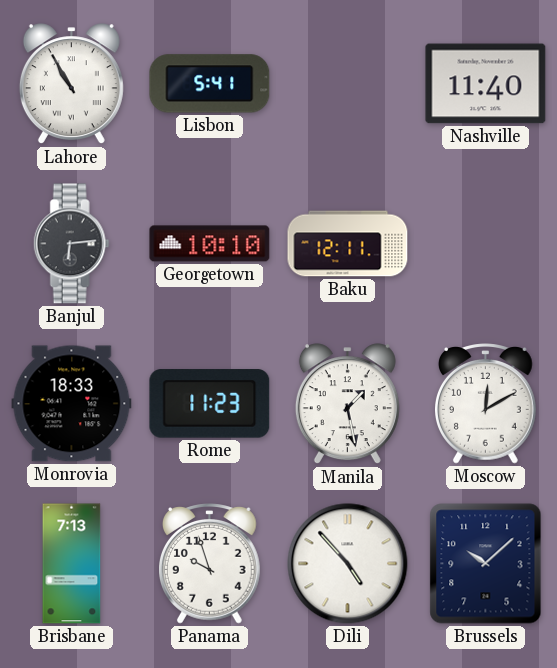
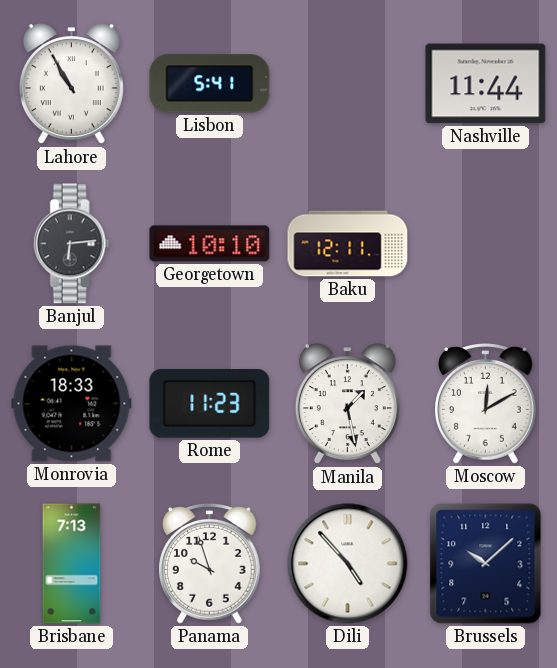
Nashville: 11:40 -> 11:44
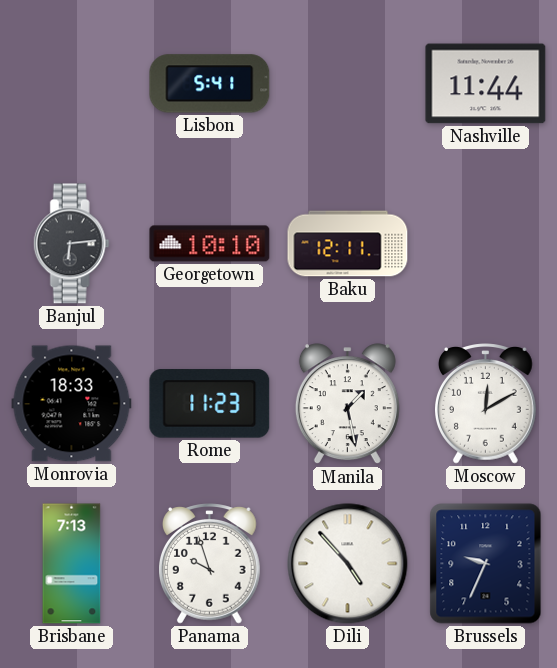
Lahore: 10:55 -> none
Brussels: 10:08 -> 9:34
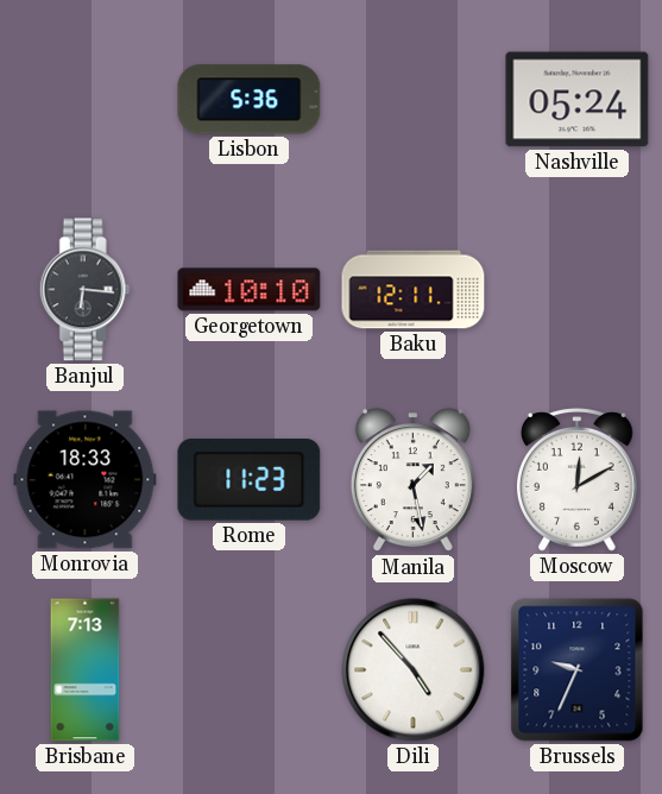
Lisbon: 5:41 -> 5:36
Nashville: 11:44 -> 05:24
Banjul: 6:14 -> 6:16
Panama: 9:57 -> none
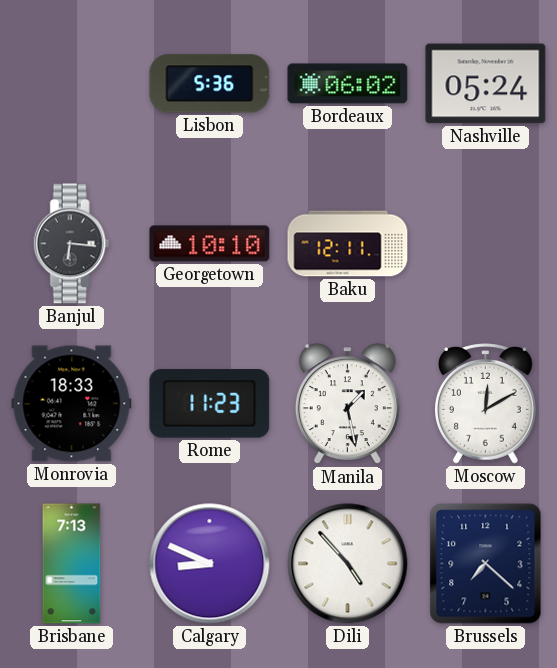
Bordeaux: none -> 06:02
Calgary: none -> 8:49
Brussels: 9:34 -> 7:22
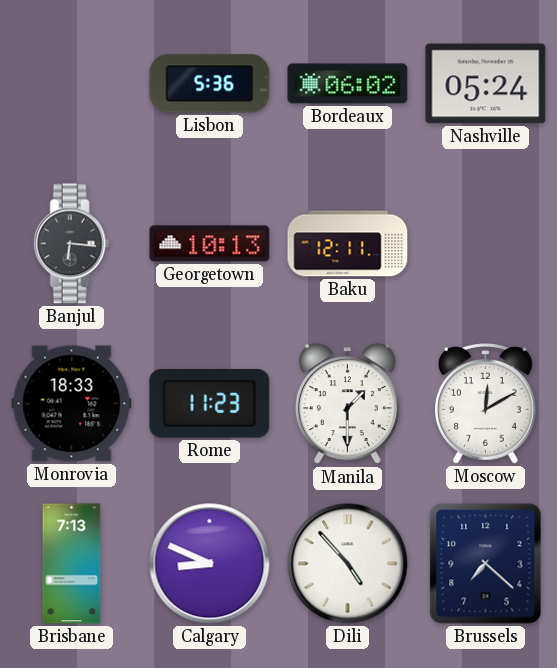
Georgetown: 10:10 -> 10:13
Manila: 1:28 -> 1:30
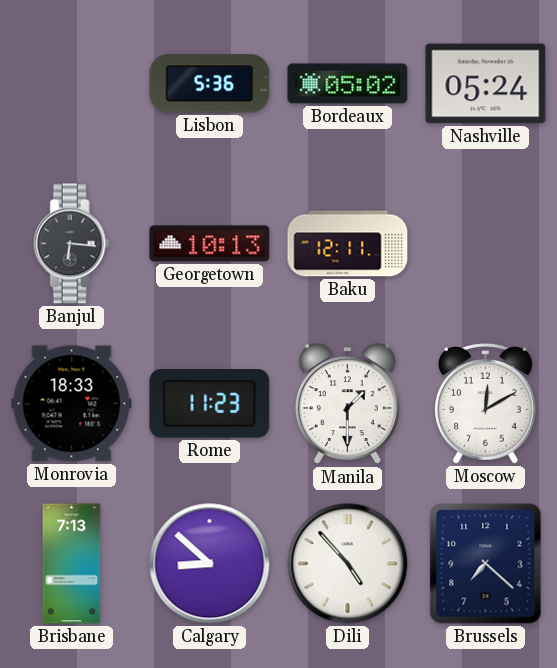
Bordeaux: 06:02 -> 05:02
Calgary: 8:49 -> 8:52
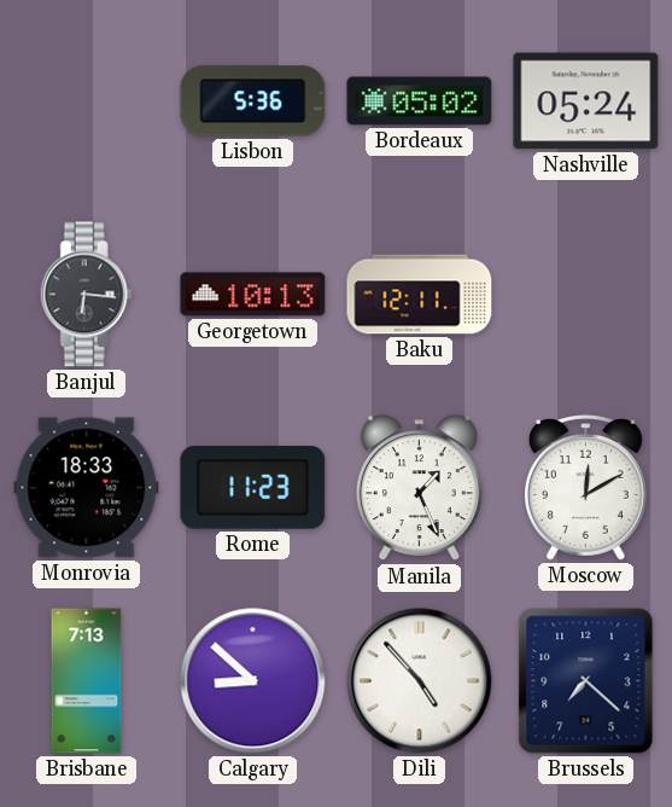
Manila: 1:30 -> 1:26
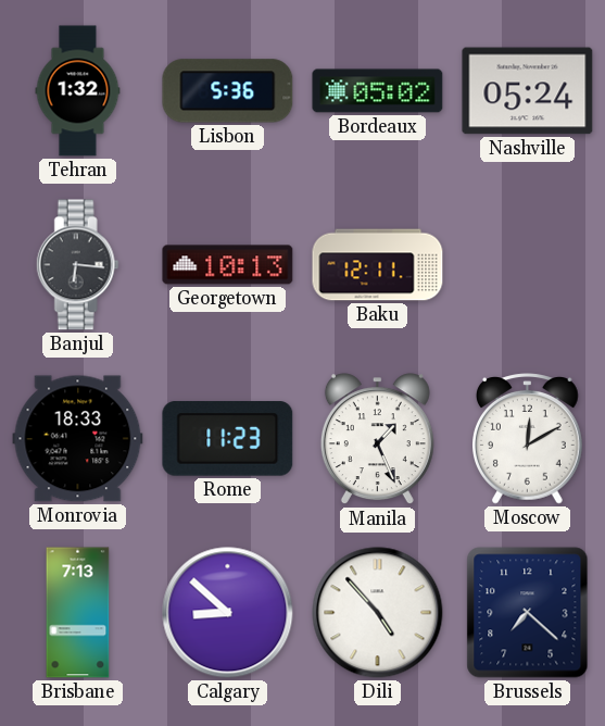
Tehran: none -> 1:32
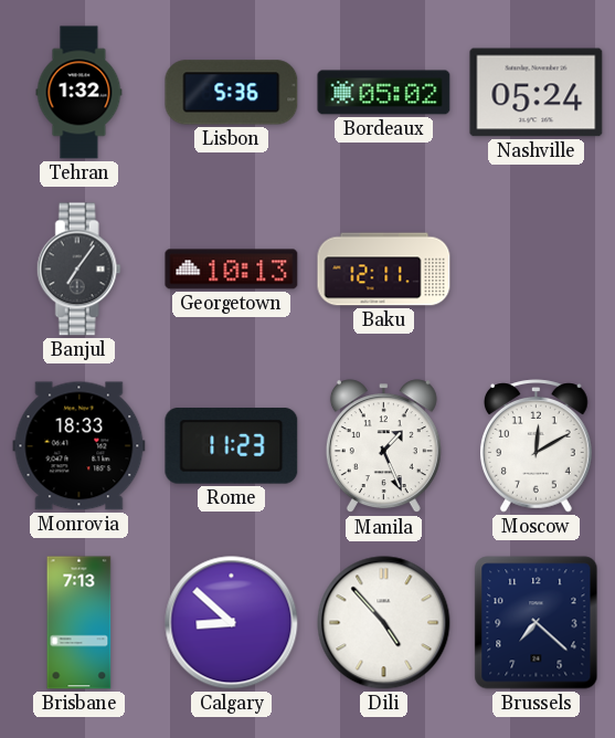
Banjul: 6:16 -> 7:06
